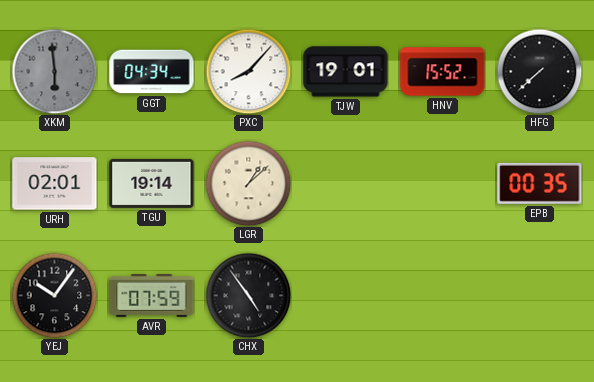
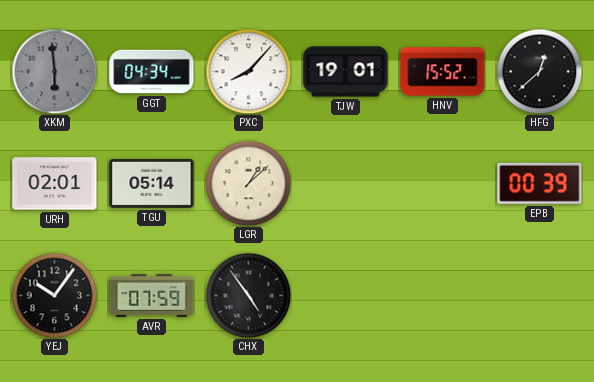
HFG: 7:38 -> 12:38
TGU: 19:14 -> 05:14
EPB: 00:35 -> 00:39
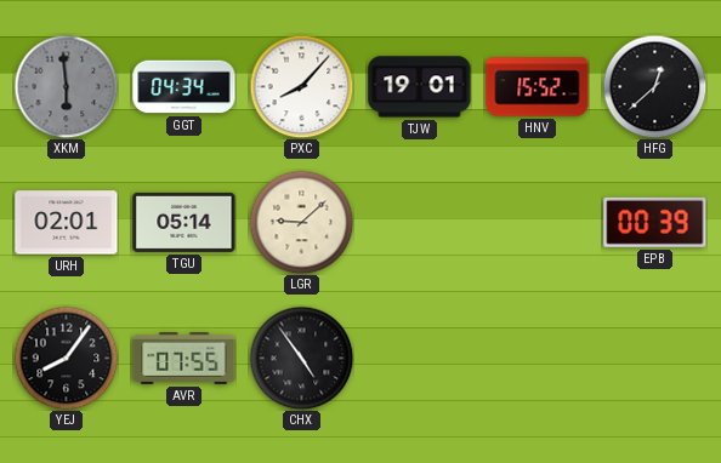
LGR: 1:08 -> 9:08
YEJ: 10:06 -> 8:06
AVR: 07:59 -> 07:55
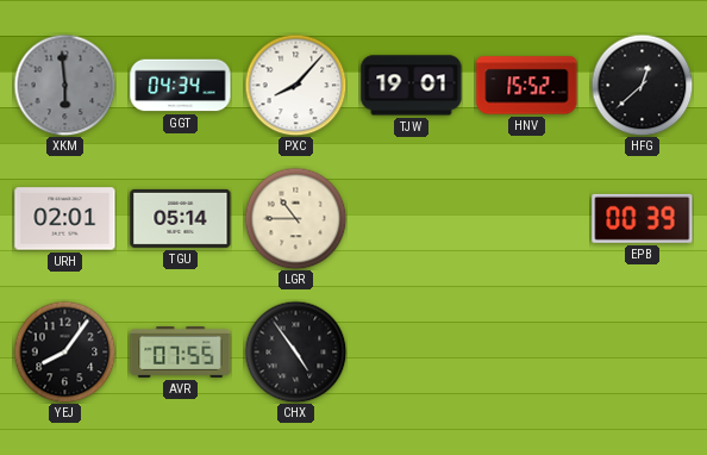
LGR: 9:08 -> 10:45
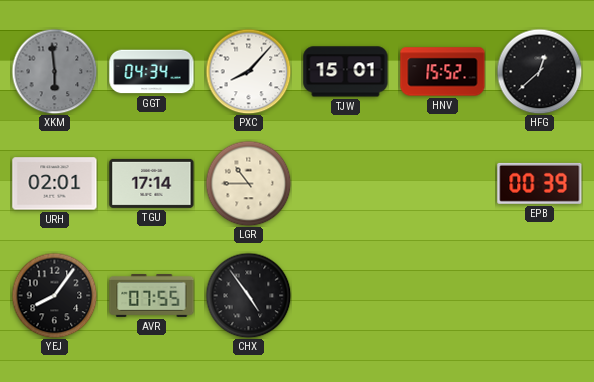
TJW: 19:01 -> 15:01
TGU: 05:14 -> 17:14
